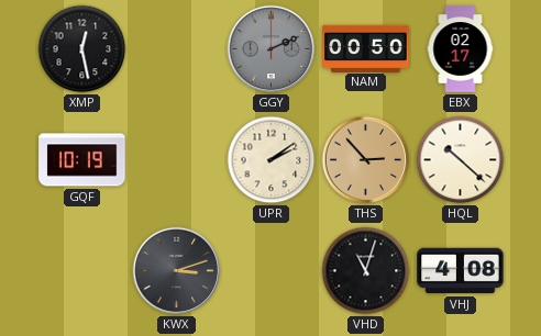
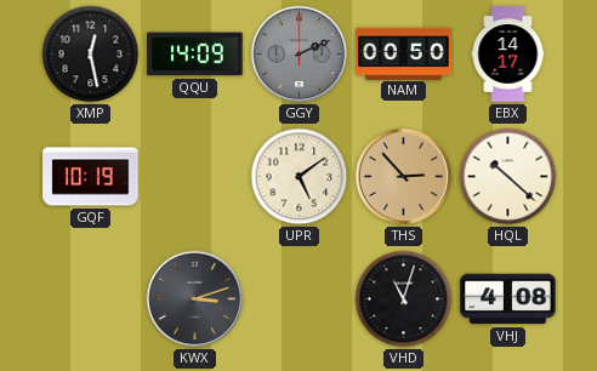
QQU: none -> 14:09
EBX: 02:17 -> 14:17
UPR: 2:09 -> 5:09
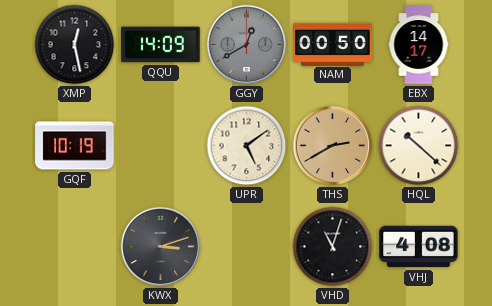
GGY: 2:11 -> 12:40
THS: 2:53 -> 2:40
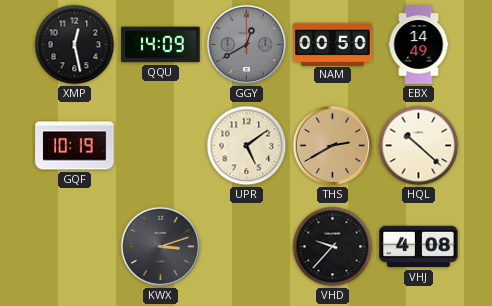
EBX: 14:17 -> 14:49
VHD: 11:03 -> 9:37
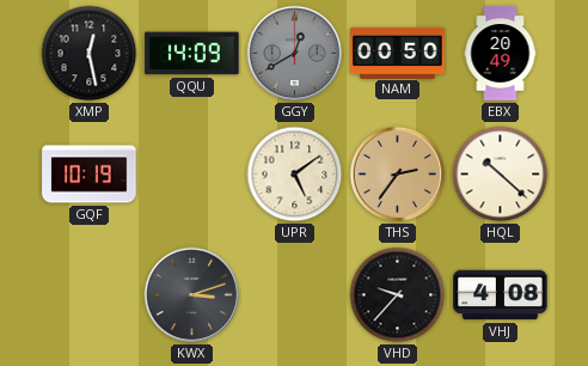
EBX: 14:49 -> 20:49
THS: 2:40 -> 2:36
